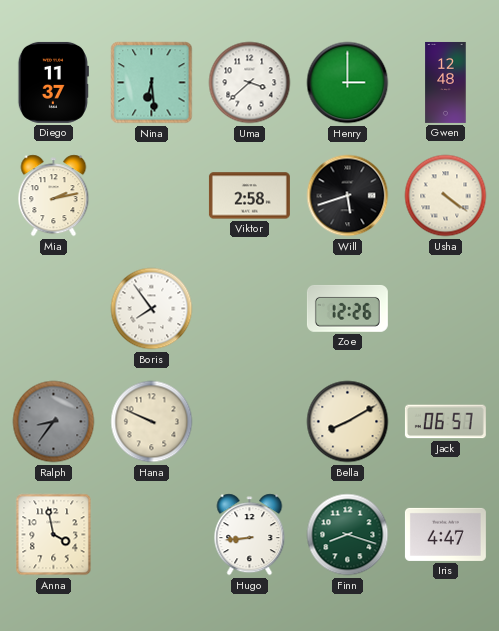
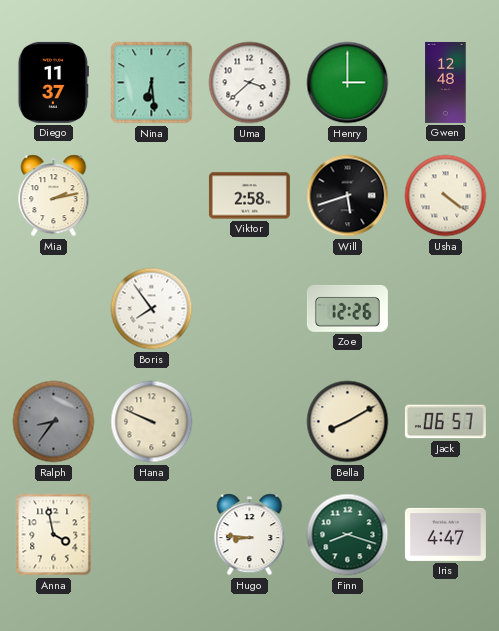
Hugo: 8:44 -> 8:46
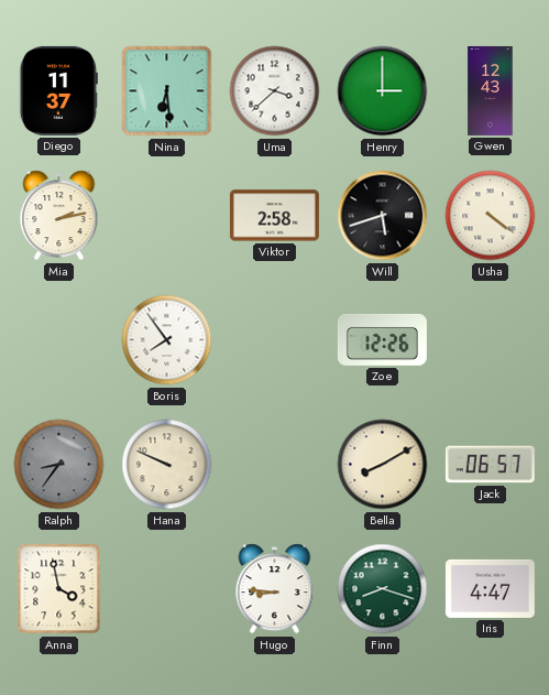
Gwen: 12:48 -> 12:43
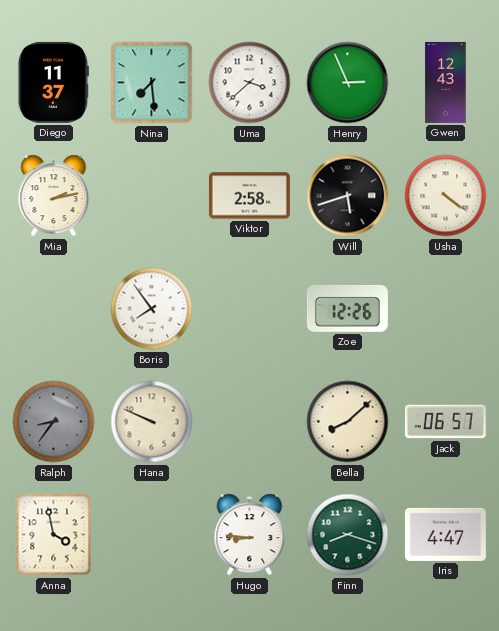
Nina: 6:29 -> 7:29
Henry: 3:00 -> 2:56
Bella: 8:10 -> 8:08
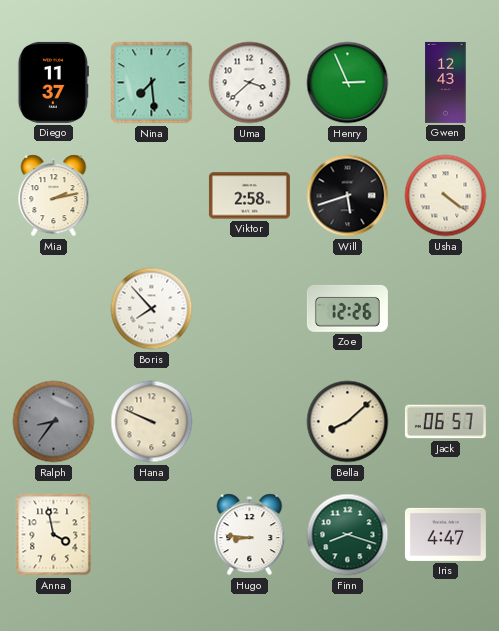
Boris: 7:54 -> 7:53
